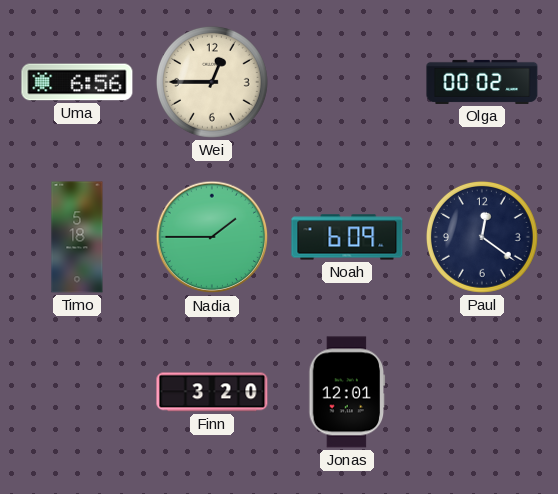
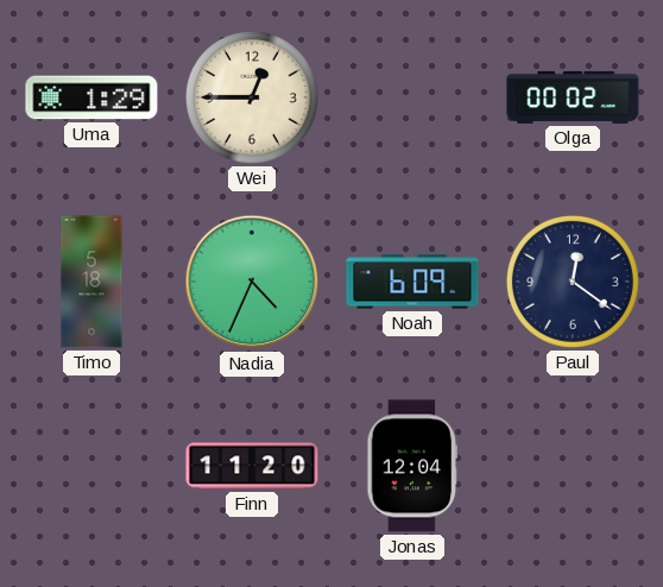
Uma: 6:56 -> 1:29
Nadia: 1:45 -> 4:34
Finn: 3:20 -> 11:20
Jonas: 12:01 -> 12:04
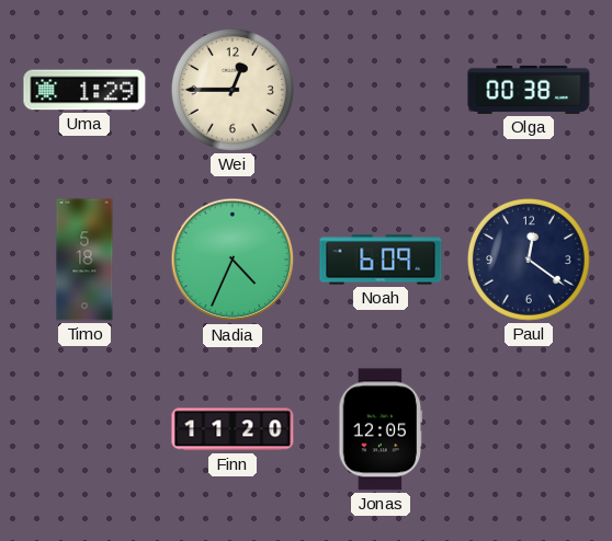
Olga: 00:02 -> 00:38
Jonas: 12:04 -> 12:05
